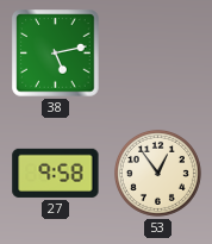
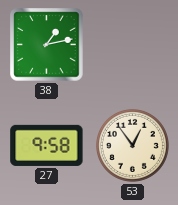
38: 5:13 -> 1:13
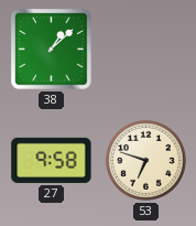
38: 1:13 -> 1:08
53: 12:54 -> 6:48
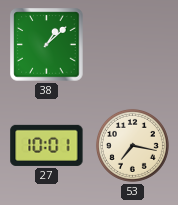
27: 9:58 -> 10:01
53: 6:48 -> 7:17
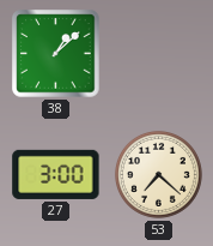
27: 10:01 -> 3:00
53: 7:17 -> 7:22
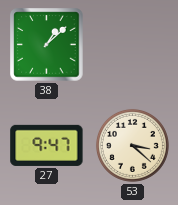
27: 3:00 -> 9:47
53: 7:22 -> 3:22
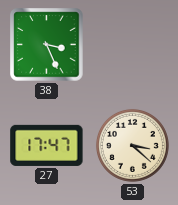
38: 1:08 -> 3:26
27: 9:47 -> 17:47
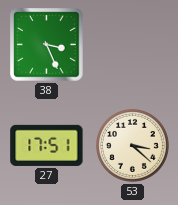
27: 17:47 -> 17:51
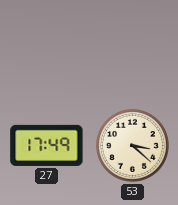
38: 3:26 -> none
27: 17:51 -> 17:49
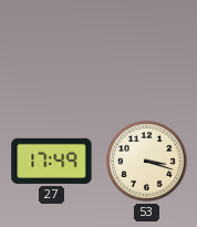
53: 3:22 -> 3:18
